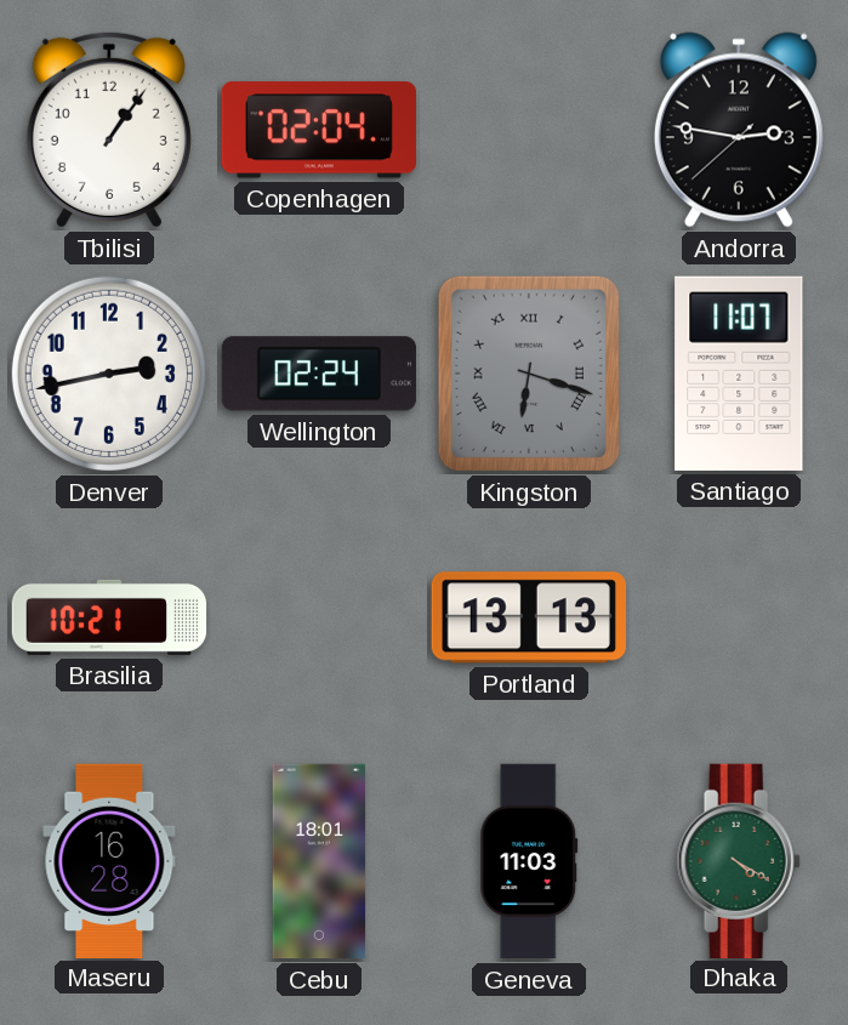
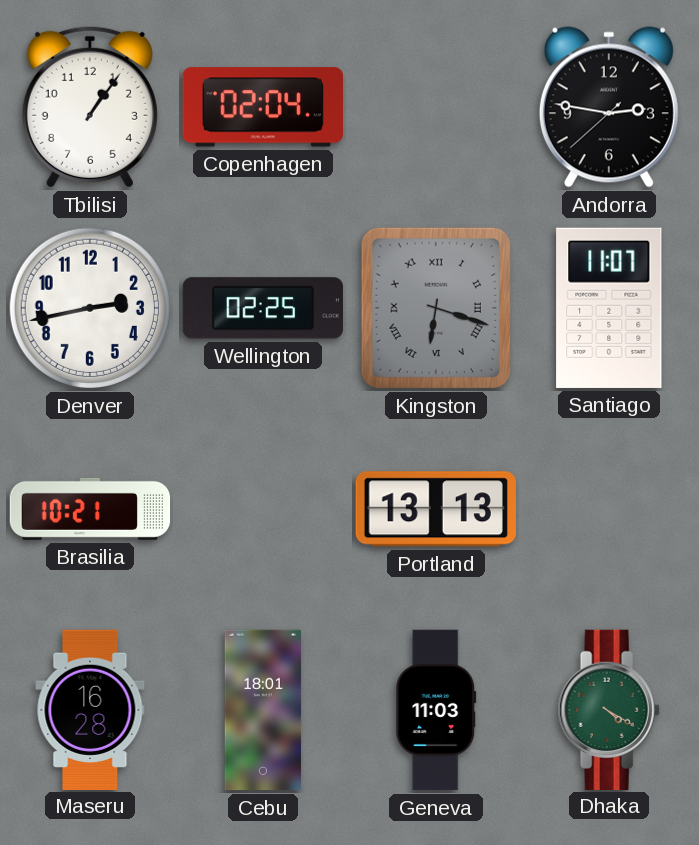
Wellington: 02:24 -> 02:25
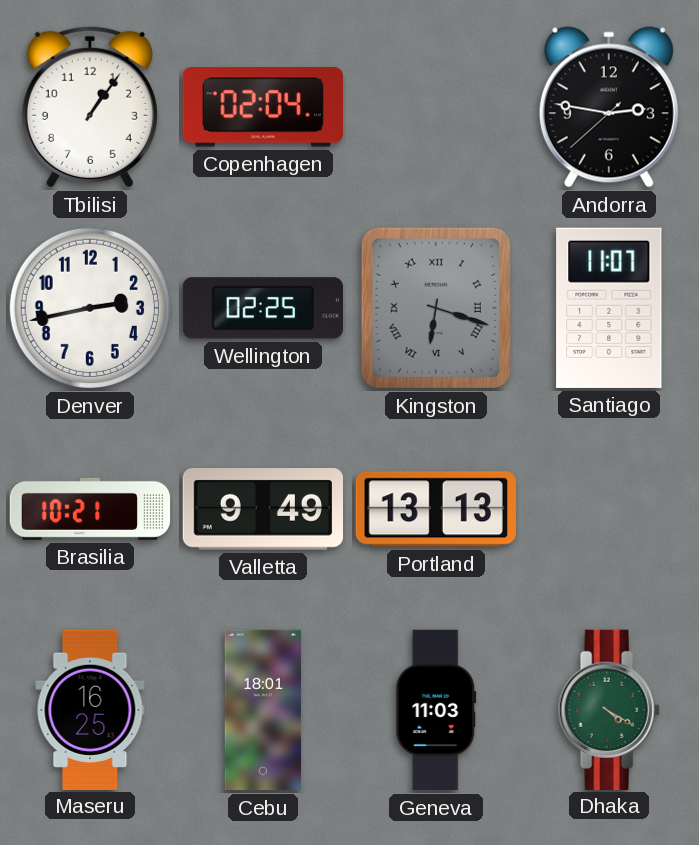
Valletta: none -> 9:49
Maseru: 16:28 -> 16:25
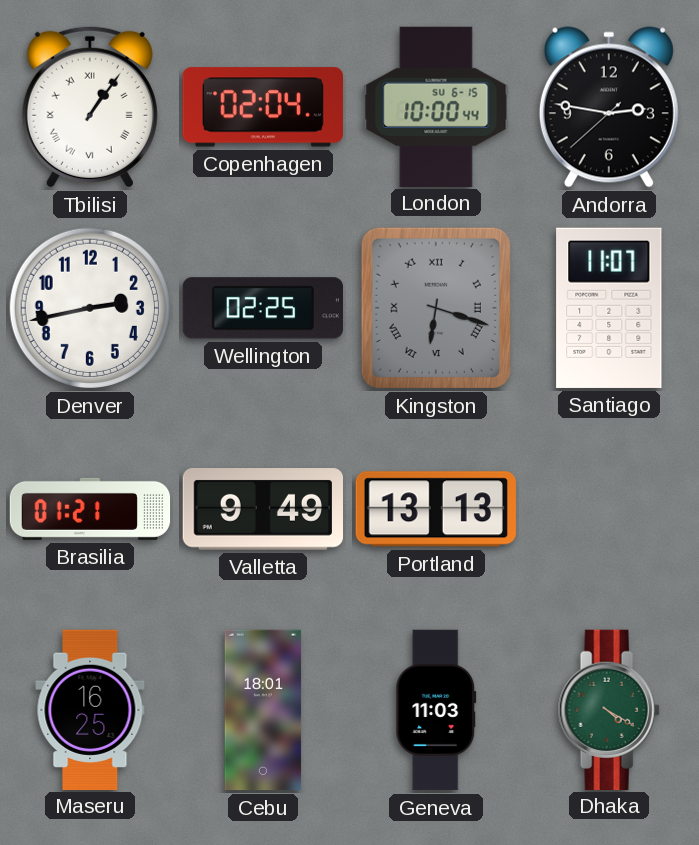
Tbilisi numerals: Arabic -> Roman
London: none -> 10:00
Brasilia: 10:21 -> 01:21
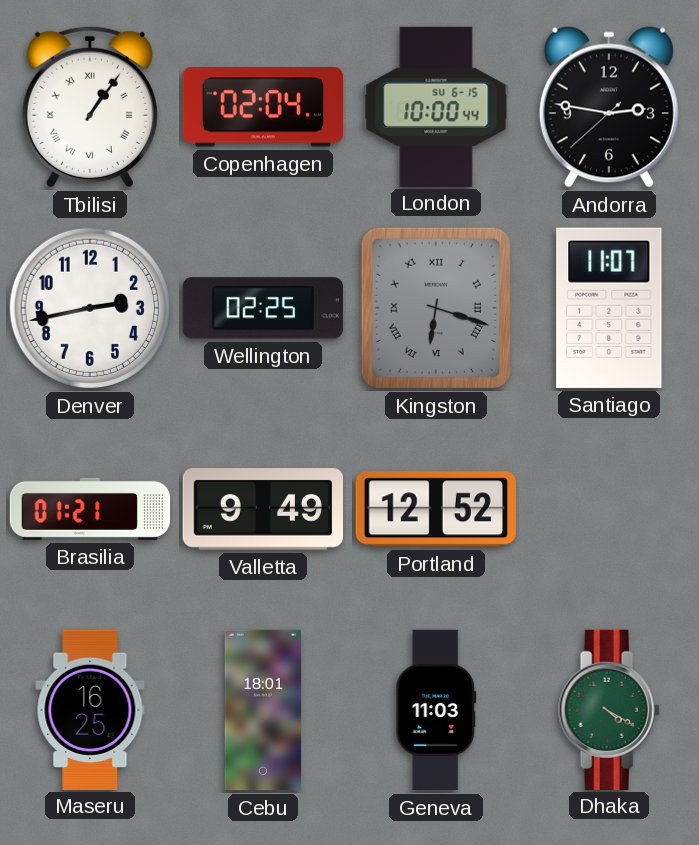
Portland: 13:13 -> 12:52
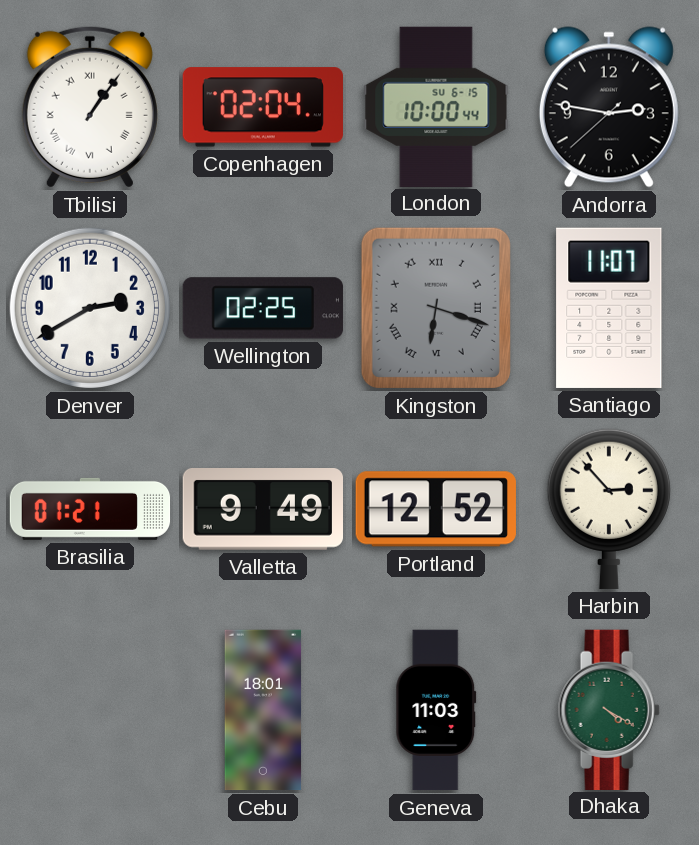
Denver: 2:43 -> 2:40
Harbin: none -> 2:53
Maseru: 16:25 -> none
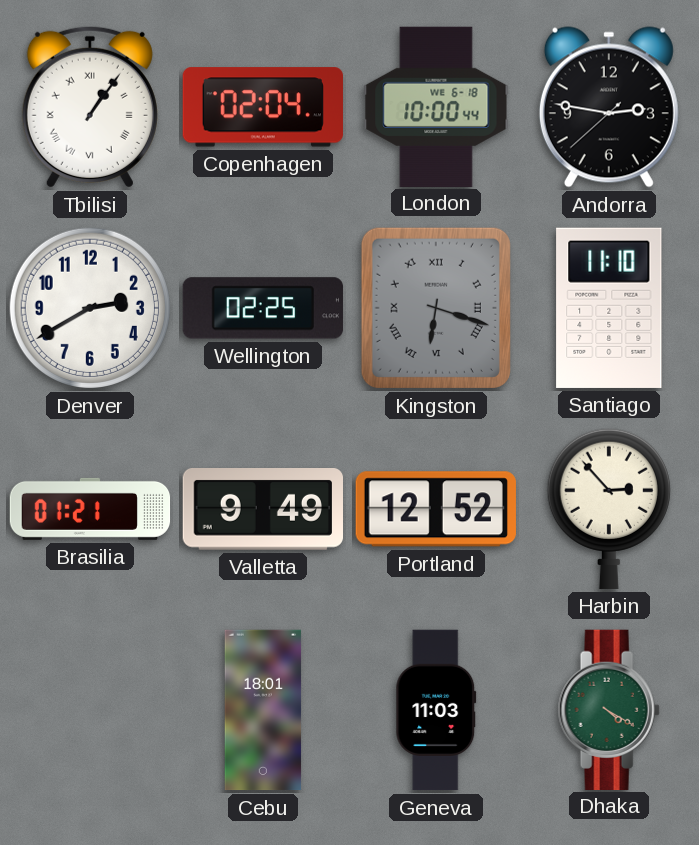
London date: SU 6-15 -> WE 6-18
Santiago: 11:07 -> 11:10
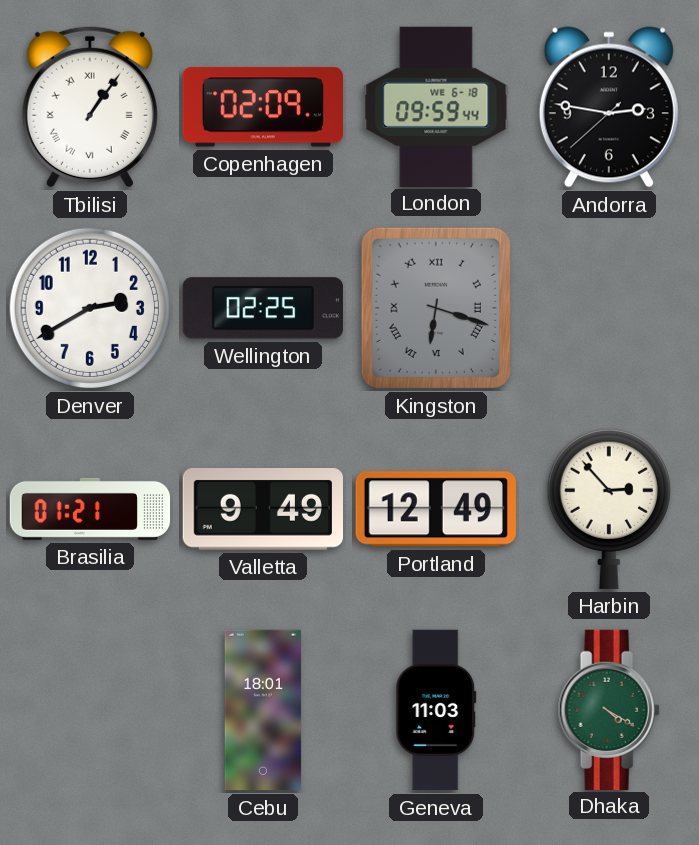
Copenhagen: 02:04 -> 02:09
London: 10:00 -> 09:59
Santiago: 11:10 -> none
Portland: 12:52 -> 12:49
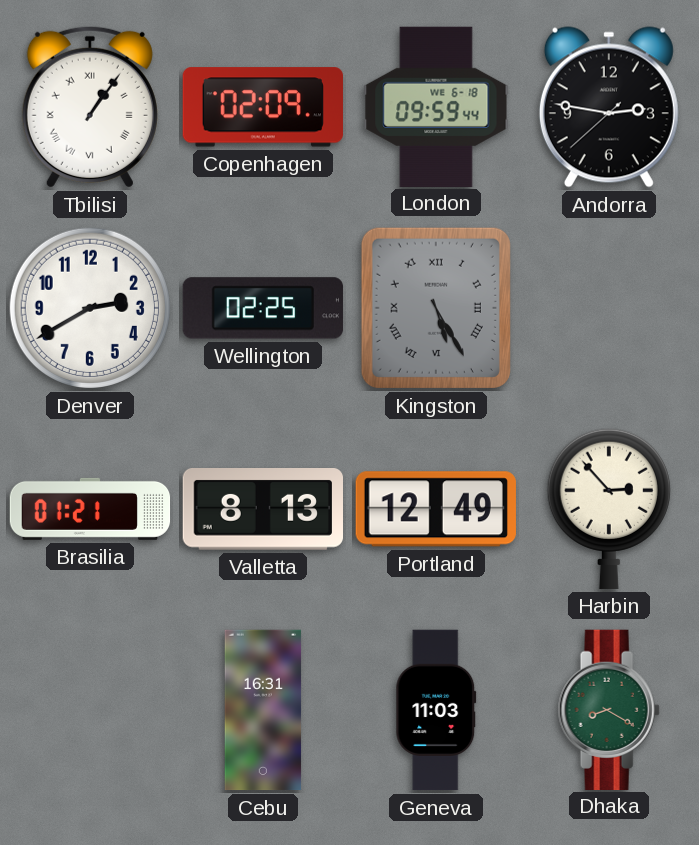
Kingston: 6:18 -> 5:25
Valletta: 9:49 -> 8:13
Cebu: 18:01 -> 16:31
Dhaka: 4:20 -> 8:20
